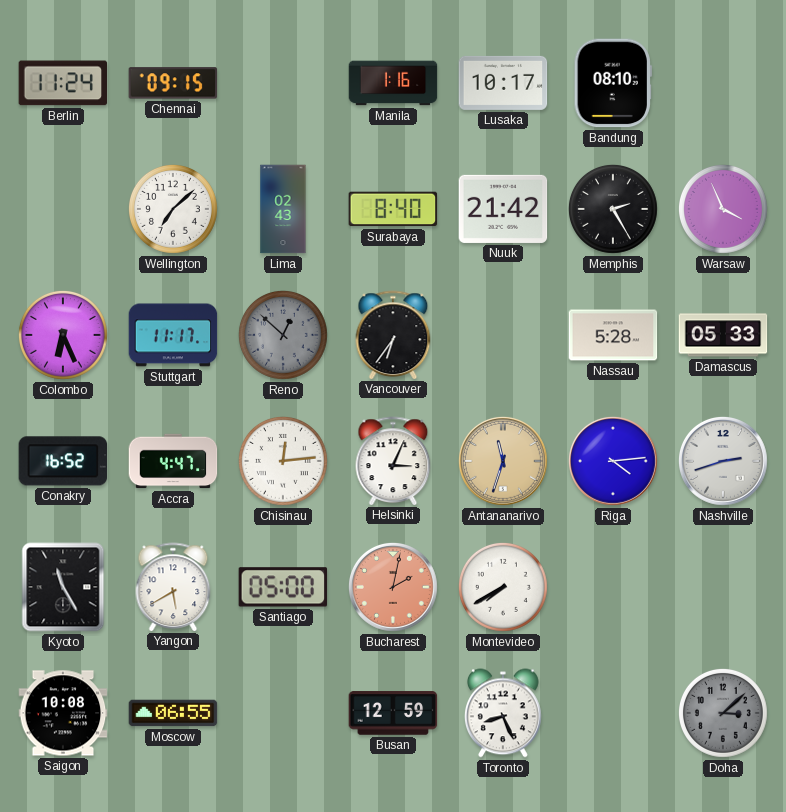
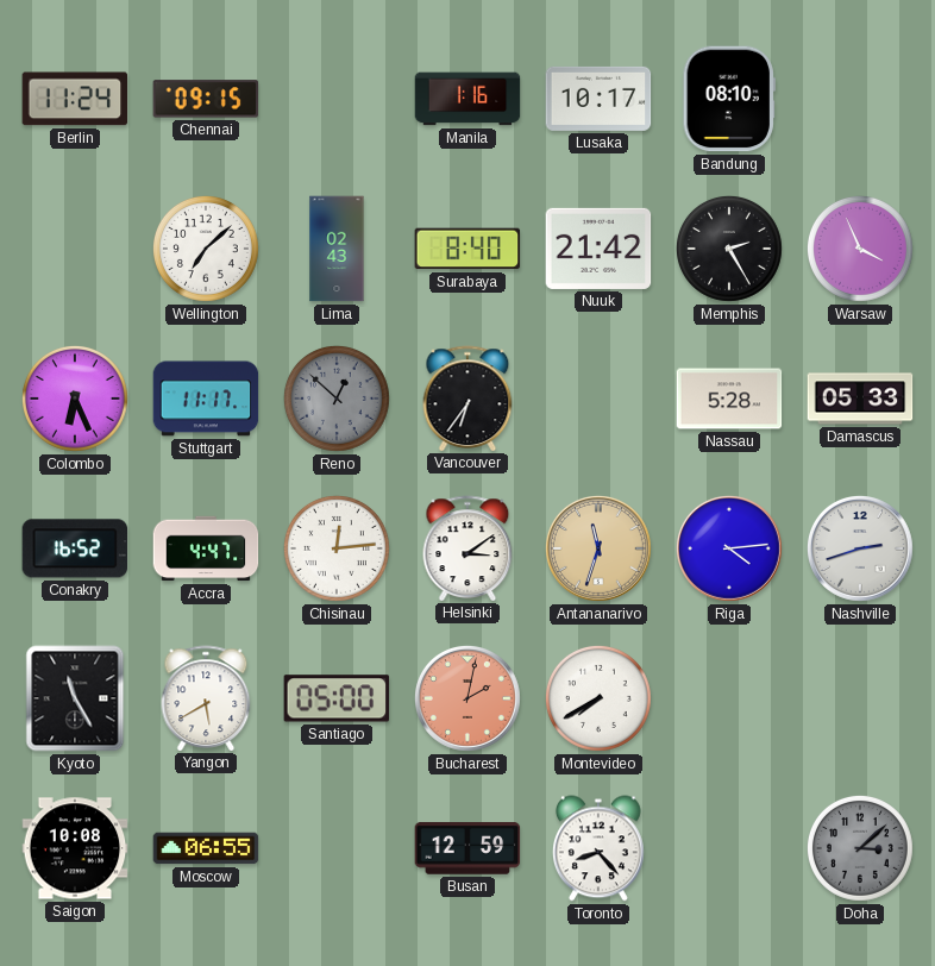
Helsinki: 3:04 -> 3:09
Toronto: 8:26 -> 8:23
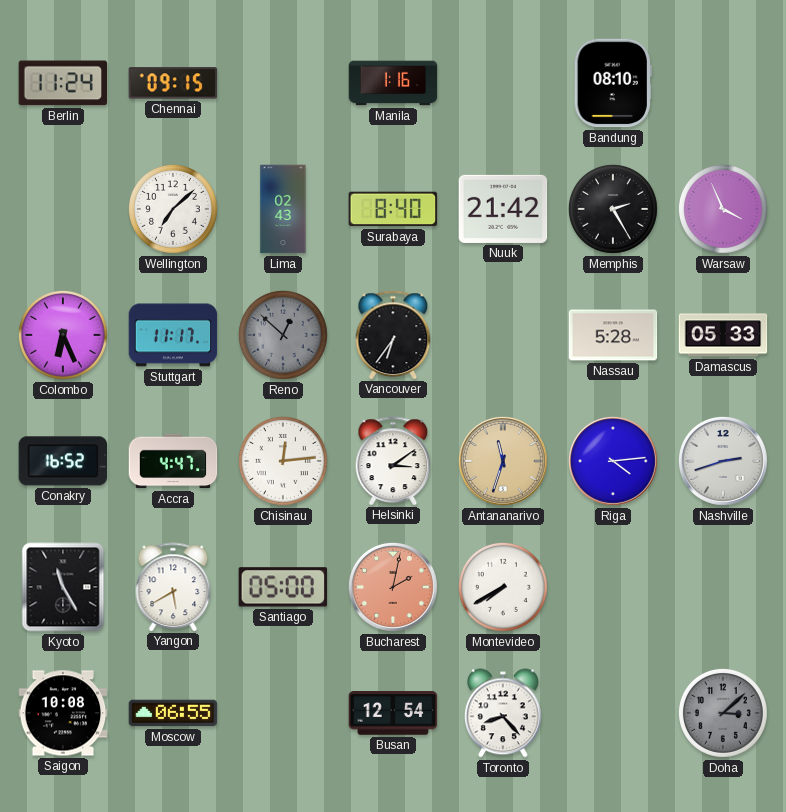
Lusaka: 10:17 -> none
Busan: 12:59 -> 12:54
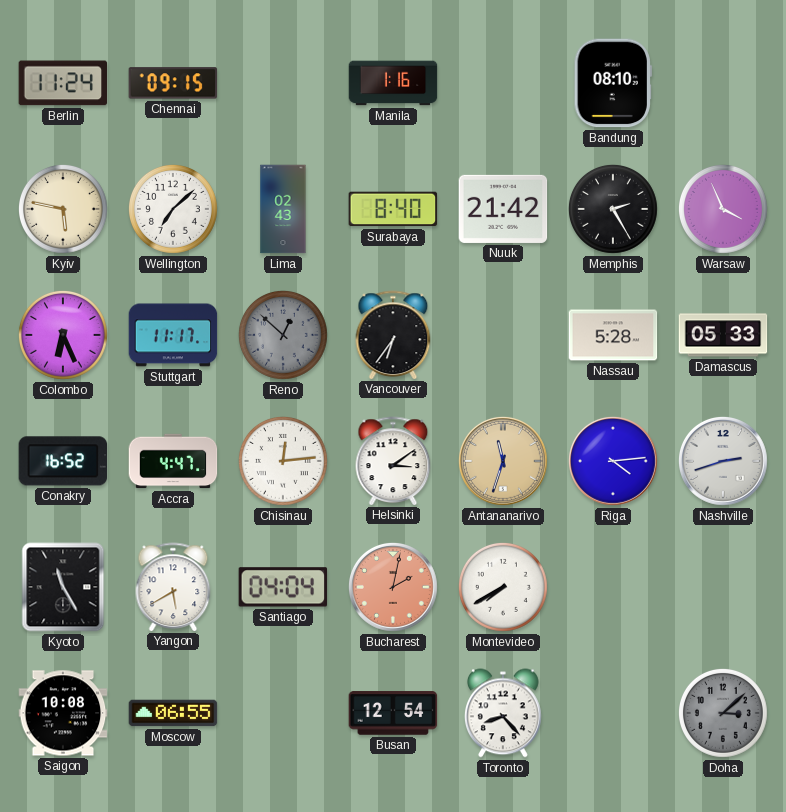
Kyiv: none -> 5:47
Santiago: 05:00 -> 04:04
